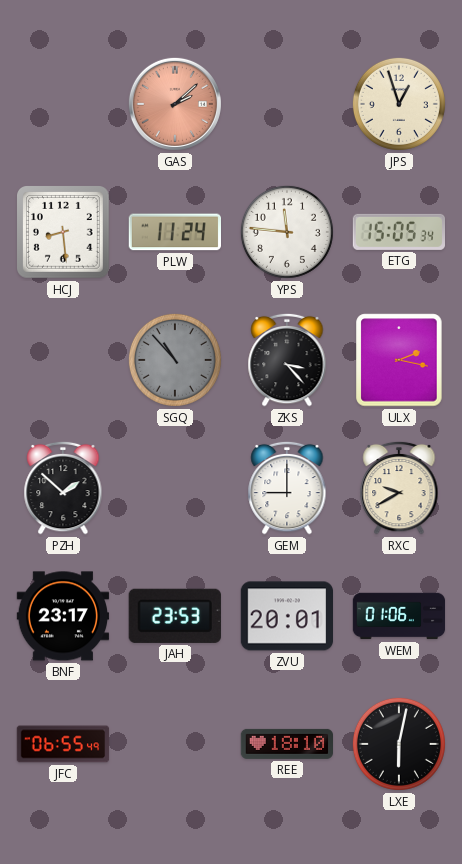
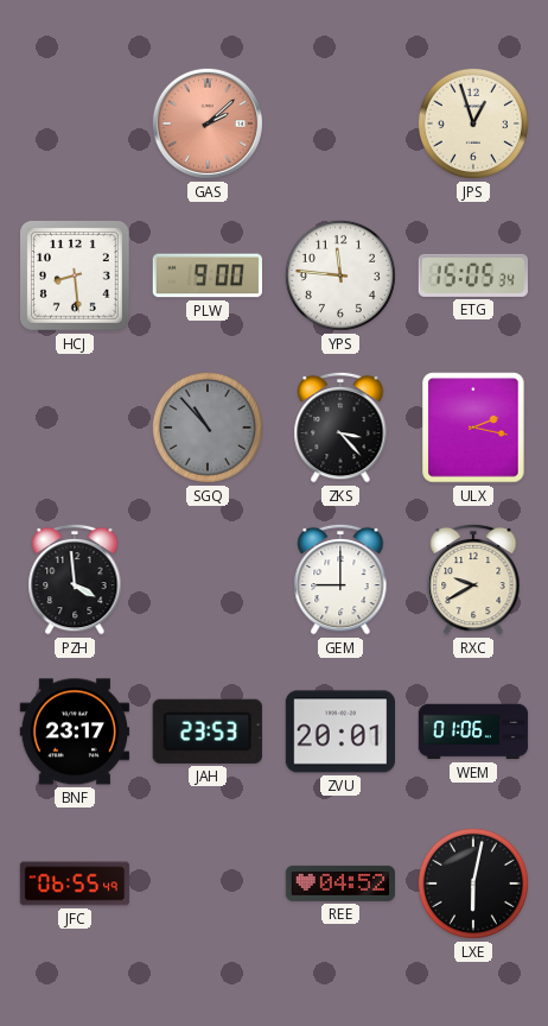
PLW: 11:24 -> 9:00
PZH: 1:52 -> 3:59
REE: 18:10 -> 04:52
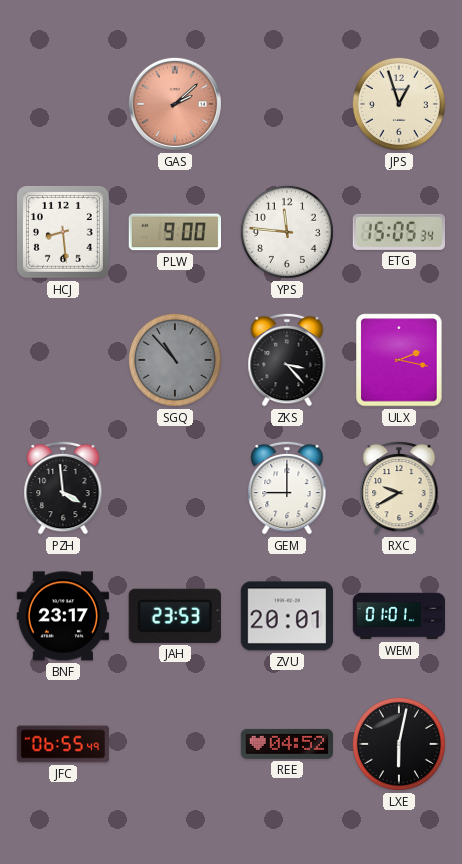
WEM: 01:06 -> 01:01
